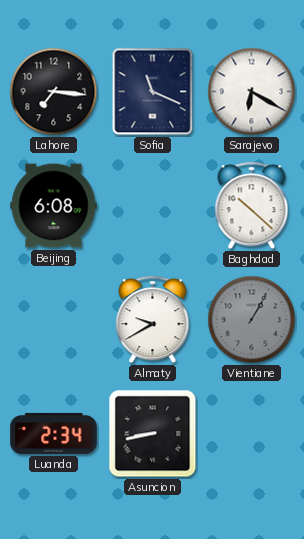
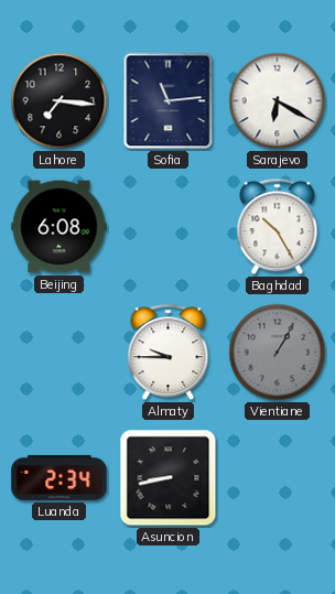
Sofia: 11:19 -> 11:14
Baghdad: 10:22 -> 10:25
Almaty: 9:40 -> 9:45
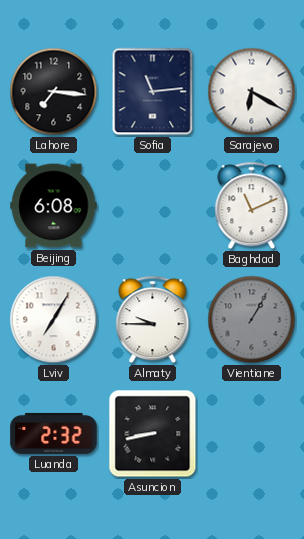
Baghdad: 10:25 -> 11:11
Lviv: none -> 7:05
Luanda: 2:34 -> 2:32
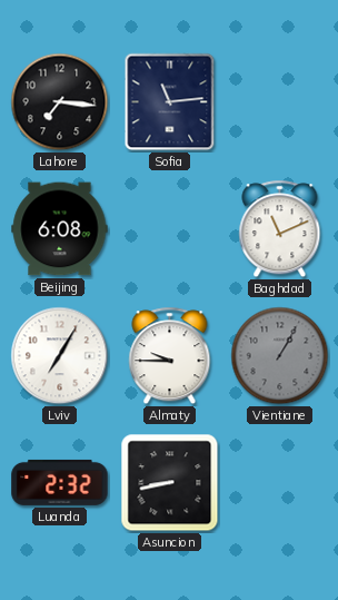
Sarajevo: 6:20 -> none
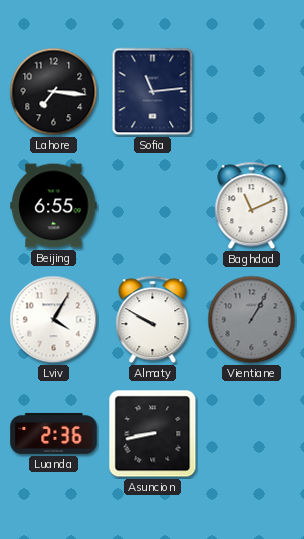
Beijing: 6:08 -> 6:55
Lviv: 7:05 -> 4:05
Almaty: 9:45 -> 9:50
Luanda: 2:32 -> 2:36
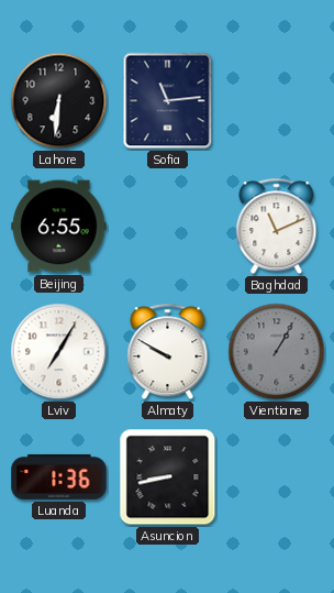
Lahore: 7:16 -> 6:31
Lviv: 4:05 -> 7:05
Luanda: 2:36 -> 1:36
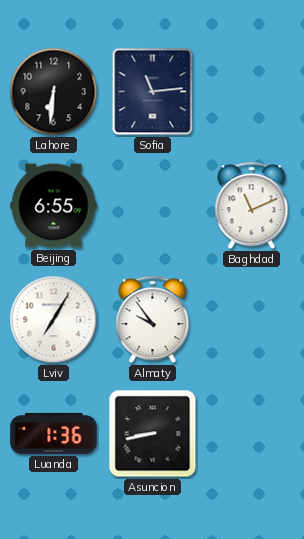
Almaty: 9:50 -> 9:54
Vientiane: 1:05 -> none
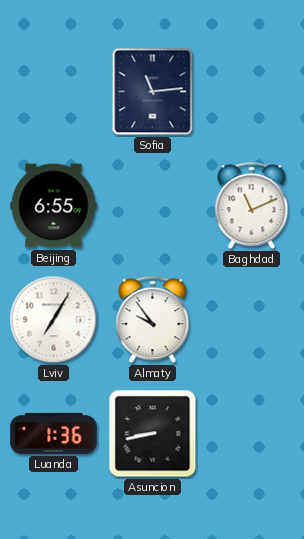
Lahore: 6:31 -> none
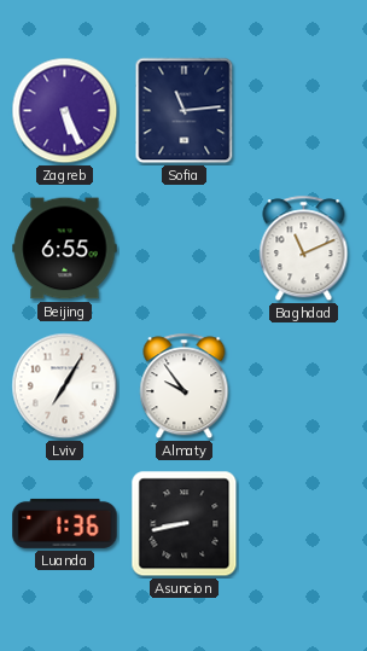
Zagreb: none -> 5:26
